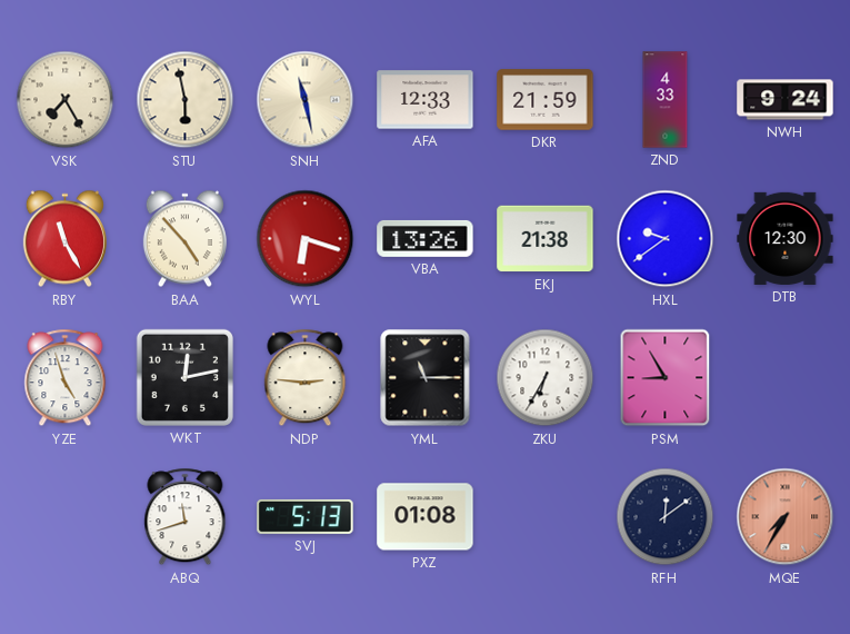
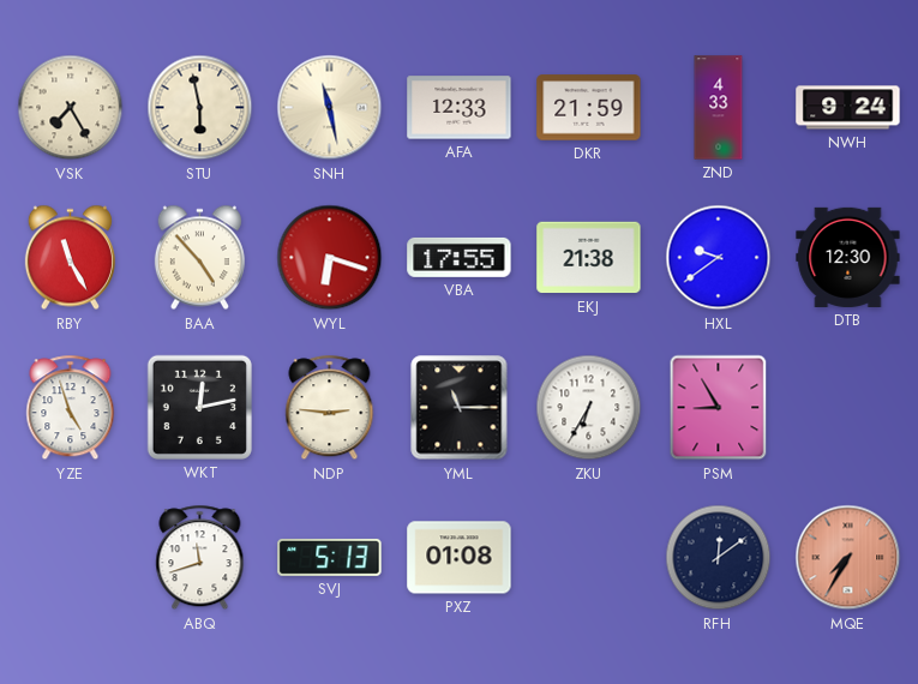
VBA: 13:26 -> 17:55
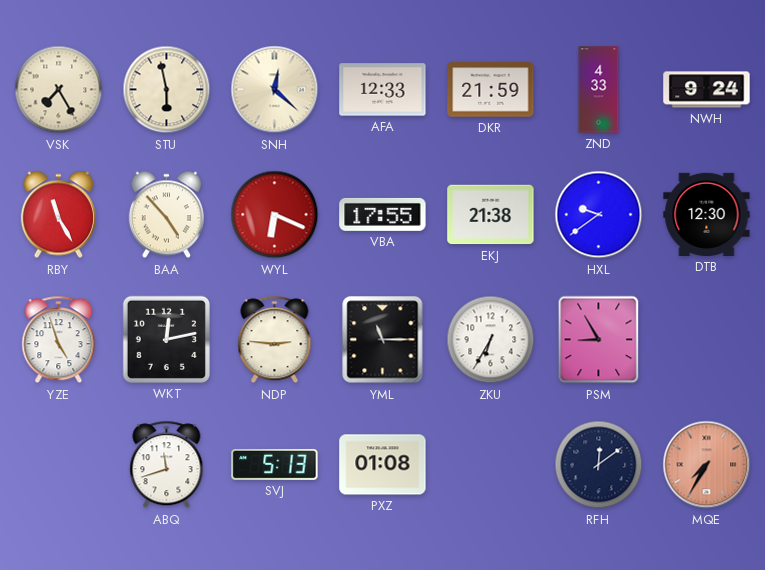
SNH: 11:28 -> 12:22
WYL: 6:18 -> 6:19
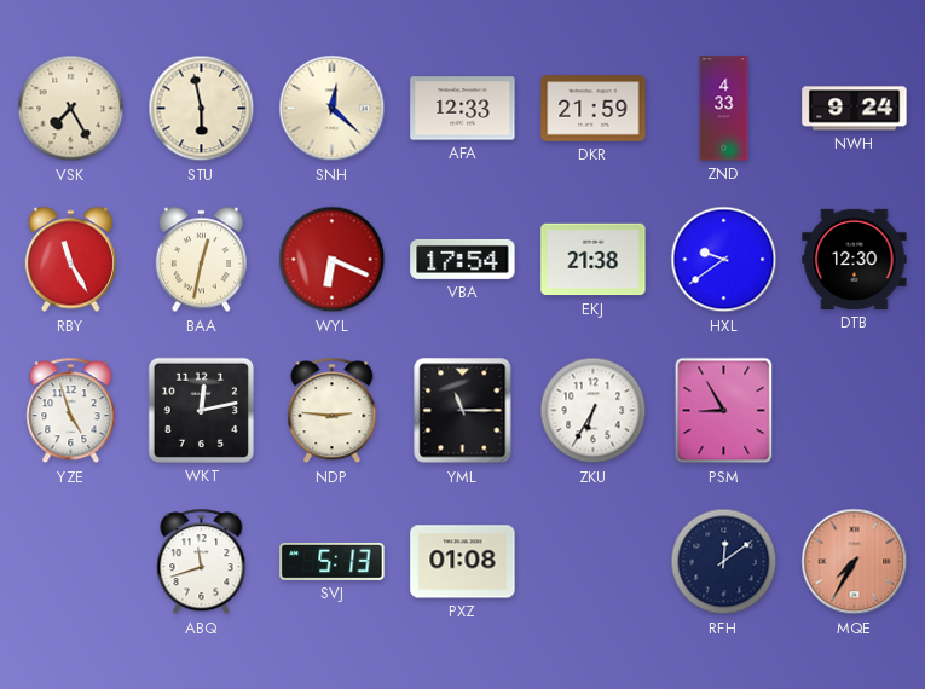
BAA: 4:53 -> 12:32
VBA: 17:55 -> 17:54
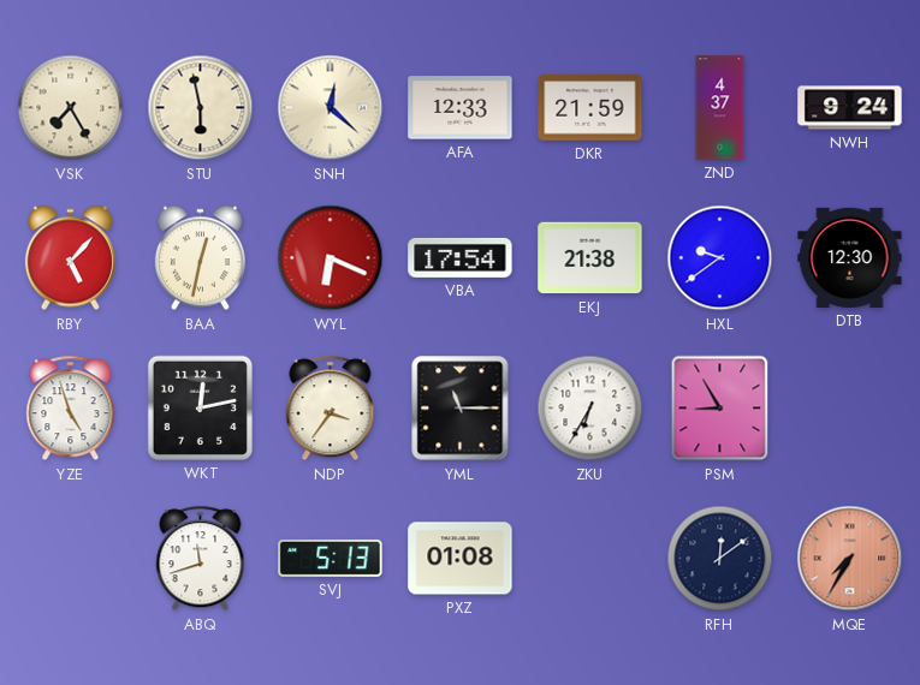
ZND: 4:33 -> 4:37
RBY: 11:25 -> 5:07
NDP: 2:46 -> 3:36
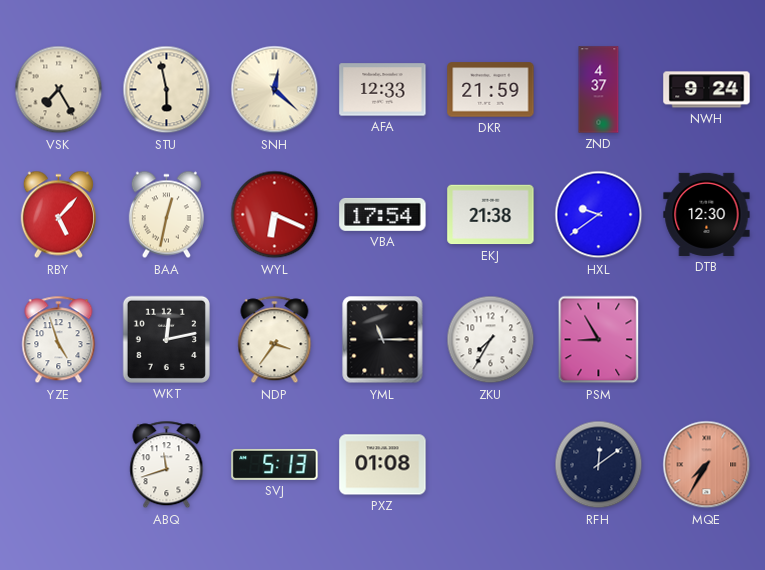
ZKU: 6:35 -> 7:35
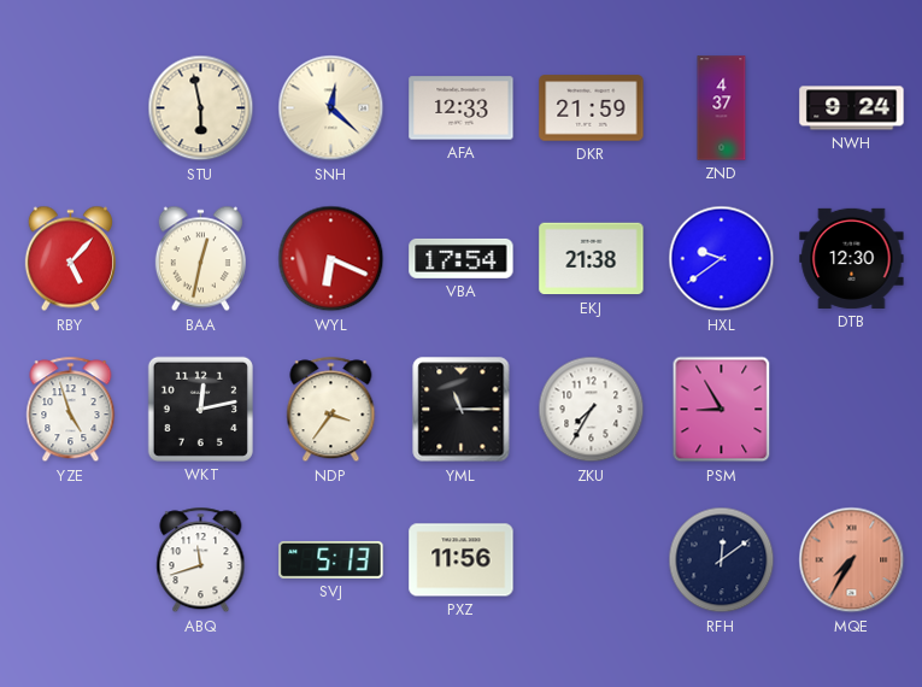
VSK: 7:25 -> none
PXZ: 01:08 -> 11:56
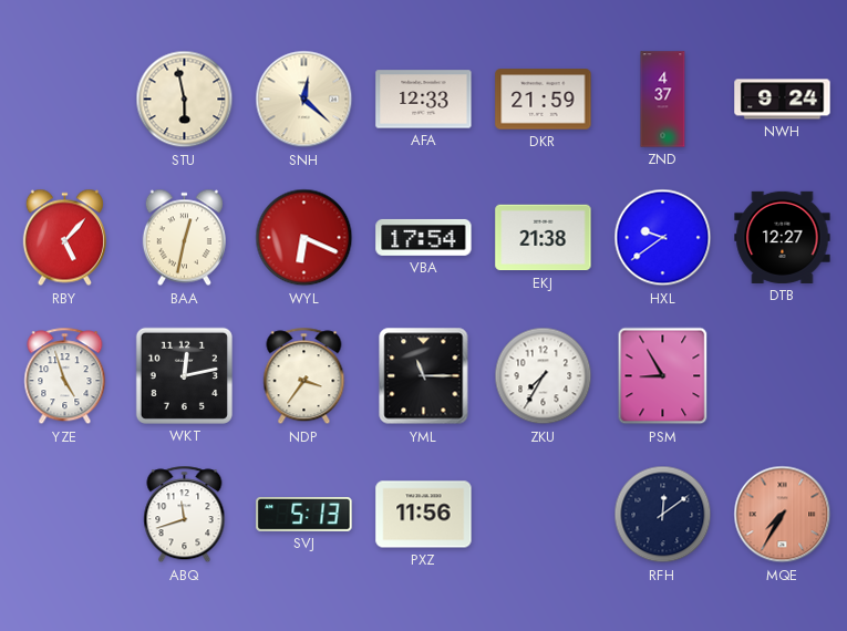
DTB: 12:30 -> 12:27
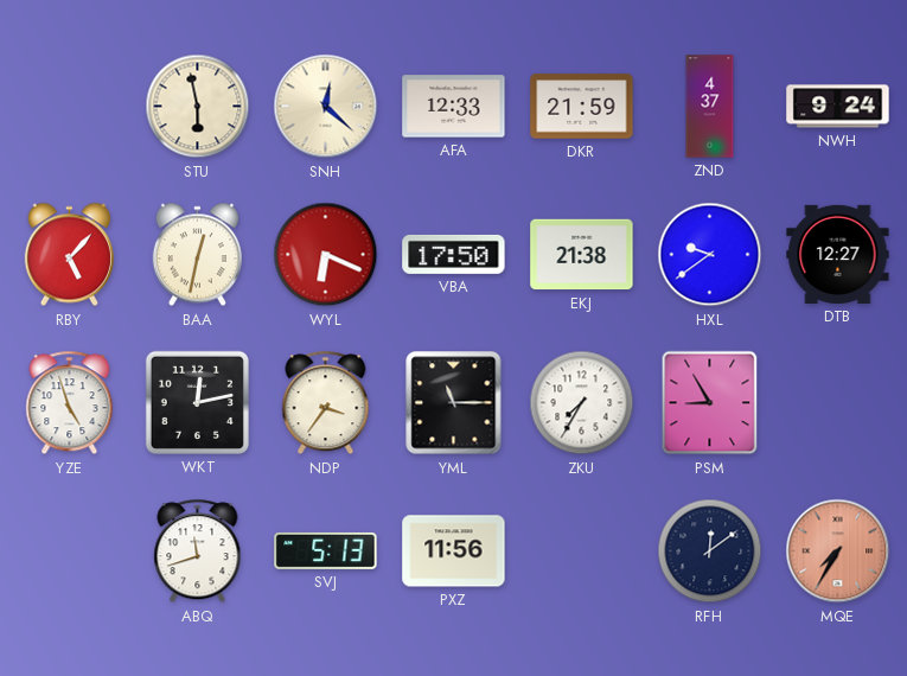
VBA: 17:54 -> 17:50
